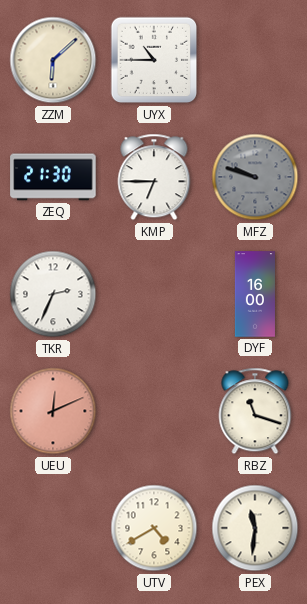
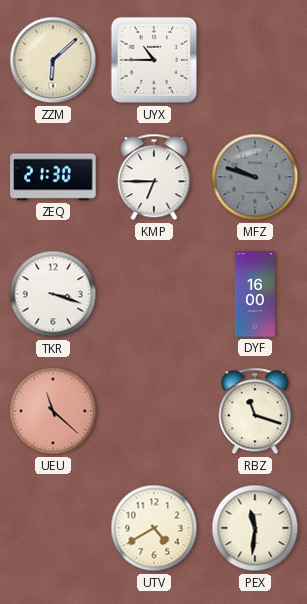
TKR: 2:34 -> 3:18
UEU: 12:11 -> 11:22
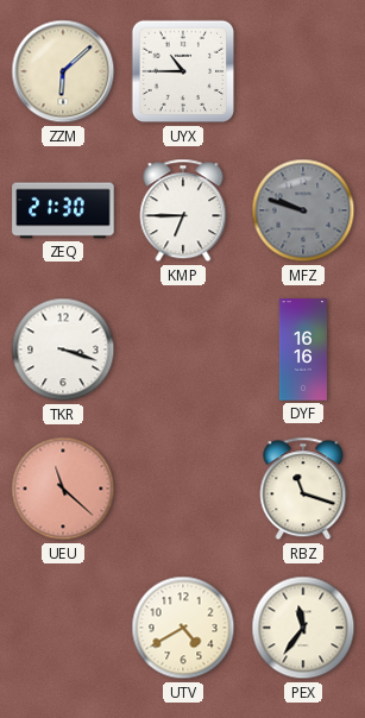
DYF: 16:00 -> 16:16
PEX: 11:31 -> 11:36
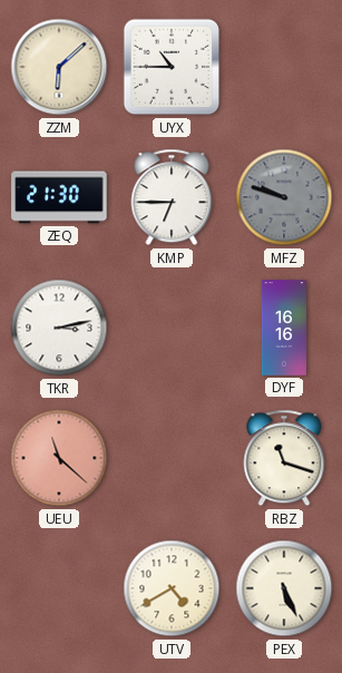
TKR: 3:18 -> 3:13
PEX: 11:36 -> 5:26
